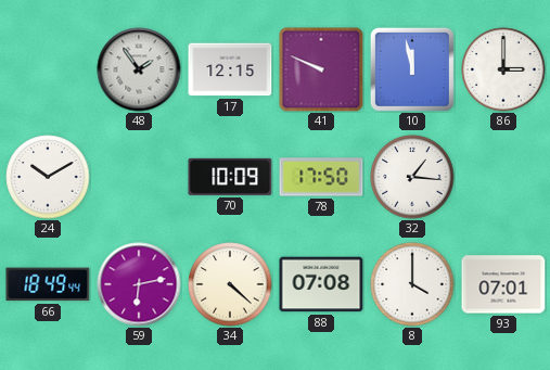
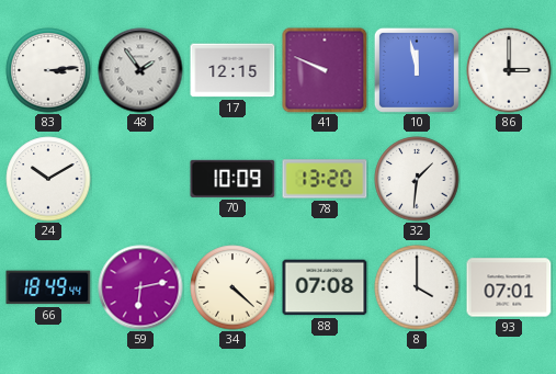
83: none -> 3:14
78: 17:50 -> 13:20
32: 1:16 -> 1:31
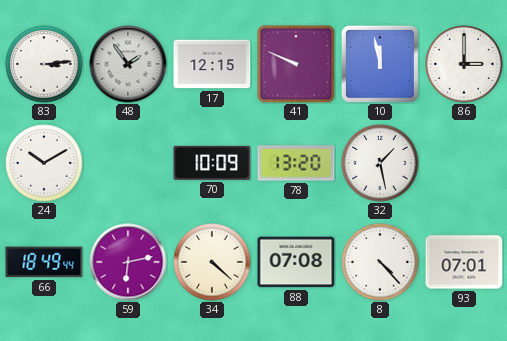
32: 1:31 -> 1:28
8: 4:00 -> 4:23
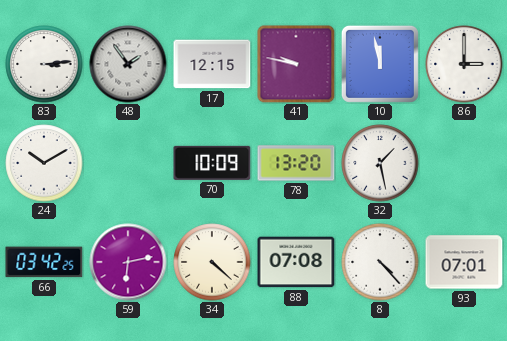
41: 9:49 -> 9:47
66: 18:49 -> 03:42
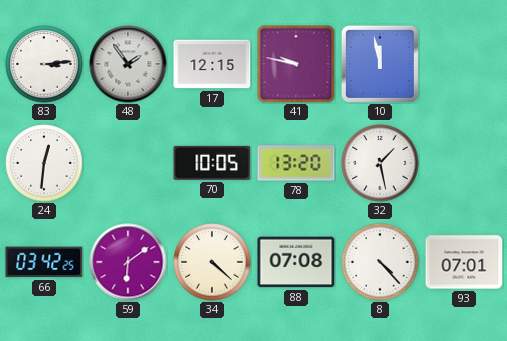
86: 3:00 -> none
24: 10:10 -> 12:31
70: 10:09 -> 10:05
59: 6:13 -> 6:09
